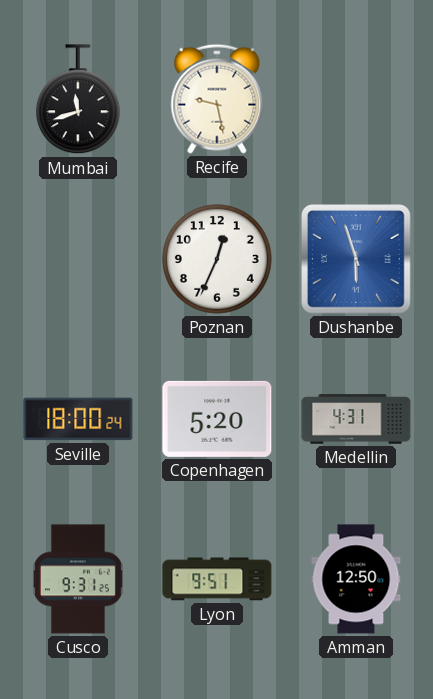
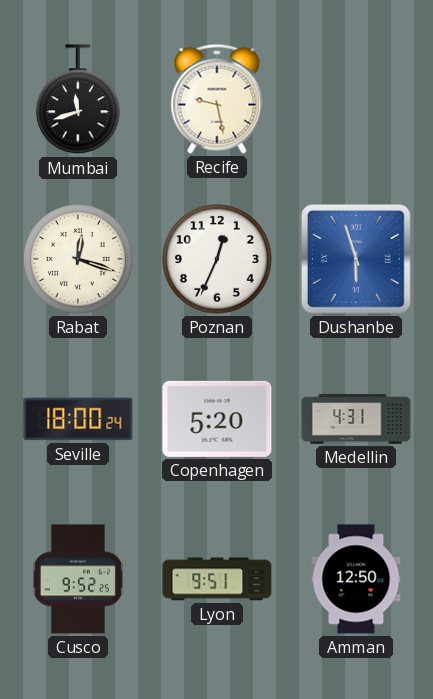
Rabat: none -> 12:18
Cusco: 9:31 -> 9:52
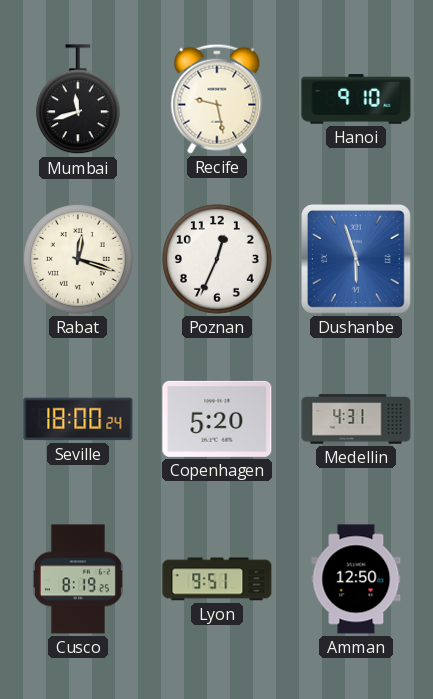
Hanoi: none -> 9:10
Cusco: 9:52 -> 8:19
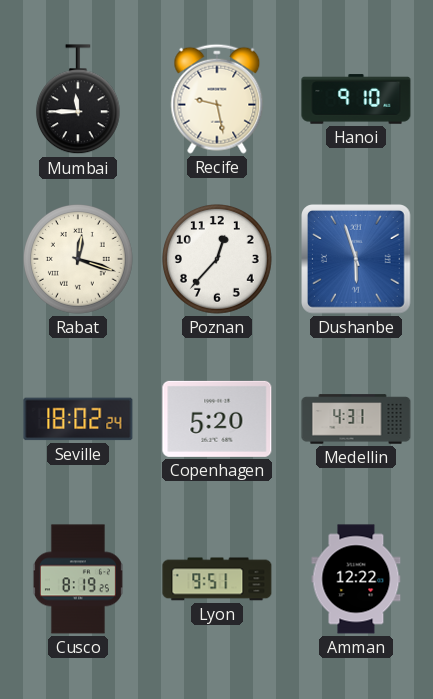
Mumbai: 11:42 -> 11:45
Poznan: 12:34 -> 12:37
Seville: 18:00 -> 18:02
Amman: 12:50 -> 12:22
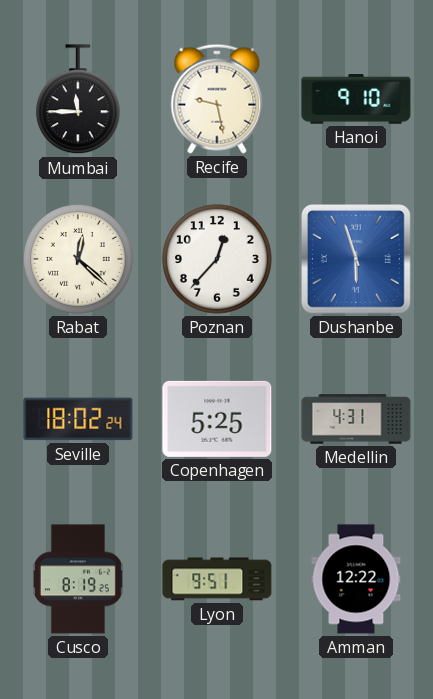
Rabat: 12:18 -> 12:22
Copenhagen: 5:20 -> 5:25
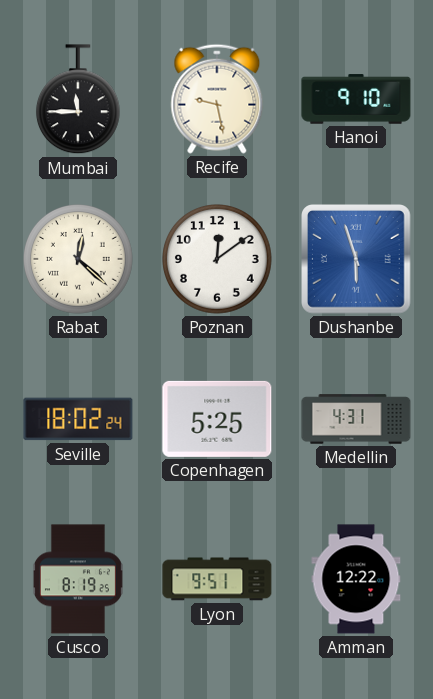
Poznan: 12:37 -> 12:09
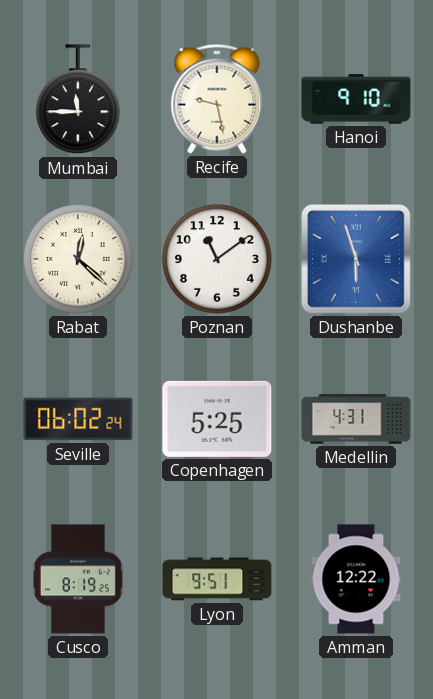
Poznan: 12:09 -> 11:09
Seville: 18:02 -> 06:02
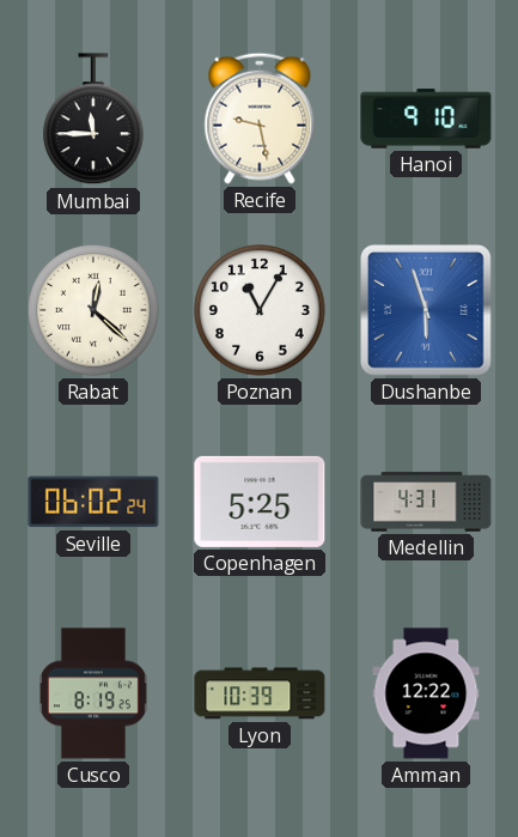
Poznan: 11:09 -> 11:05
Lyon: 9:51 -> 10:39
